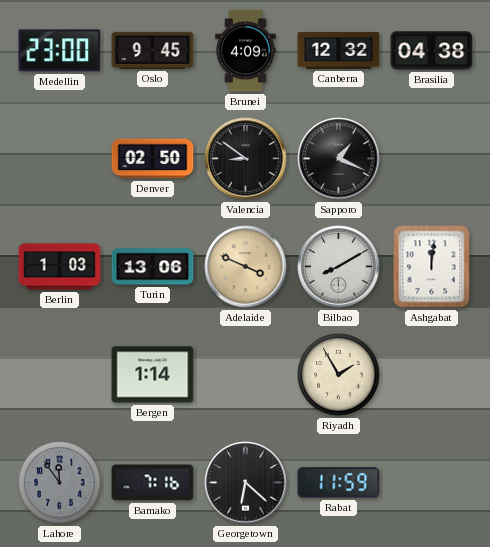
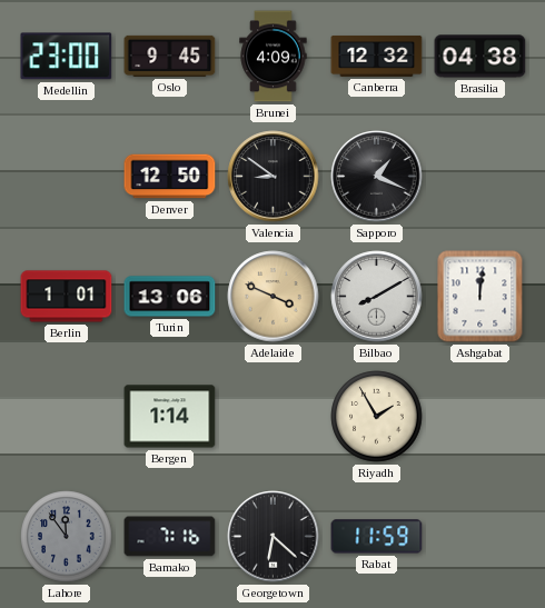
Denver: 02:50 -> 12:50
Berlin: 1:03 -> 1:01
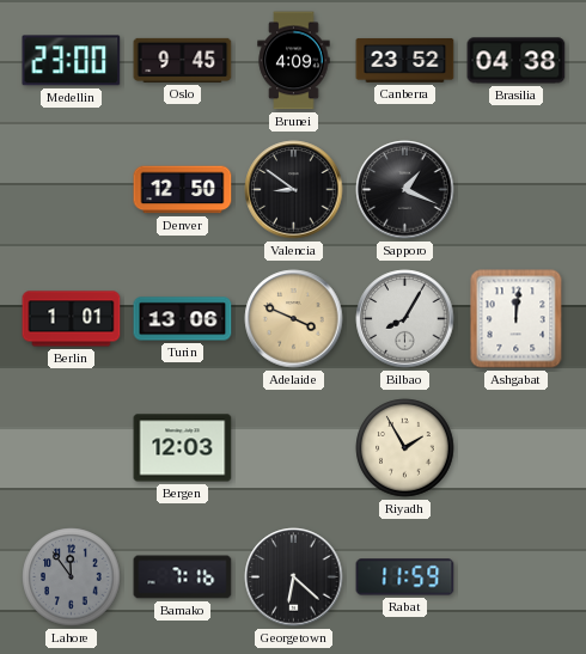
Canberra: 12:32 -> 23:52
Bilbao: 8:10 -> 8:05
Bergen: 1:14 -> 12:03
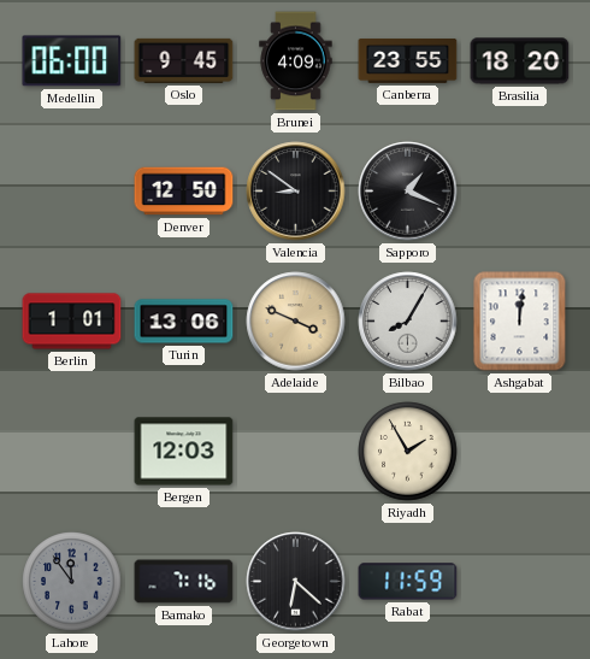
Medellin: 23:00 -> 06:00
Canberra: 23:52 -> 23:55
Brasilia: 04:38 -> 18:20
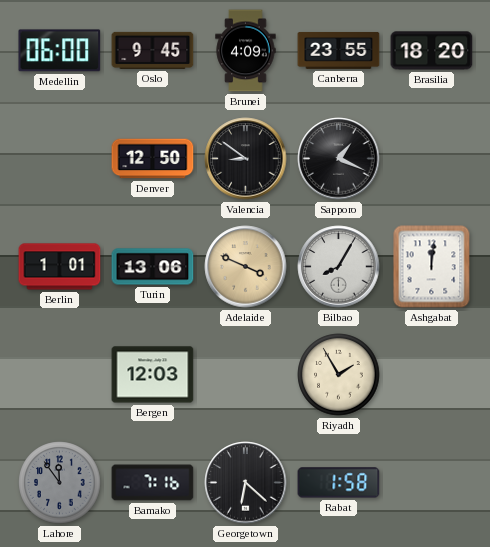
Rabat: 11:59 -> 1:58
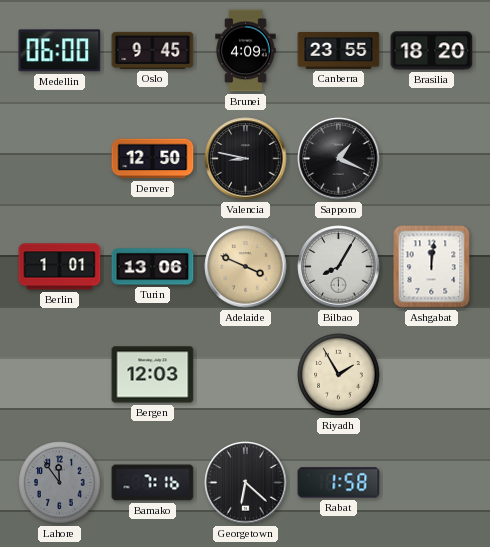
Valencia: 8:51 -> 8:47
